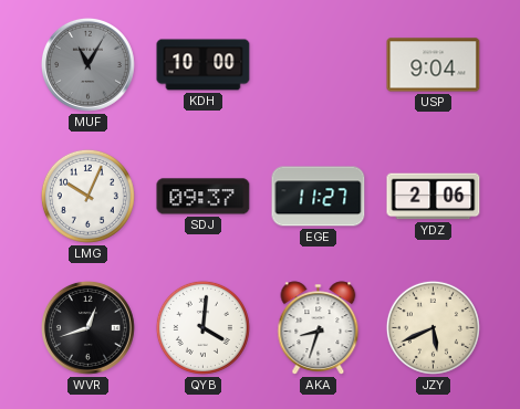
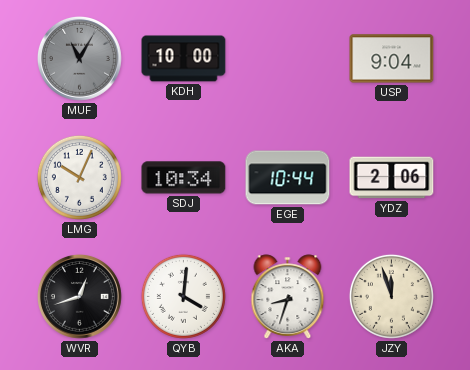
SDJ: 09:37 -> 10:34
EGE: 11:27 -> 10:44
JZY: 5:41 -> 11:57
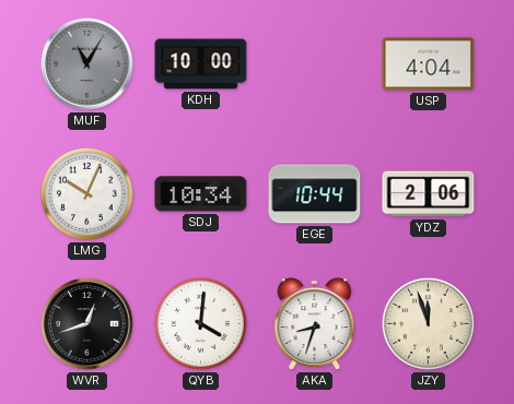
USP: 9:04 -> 4:04
